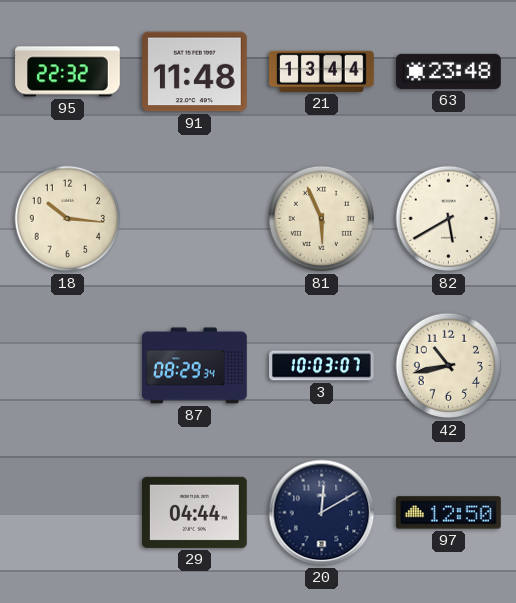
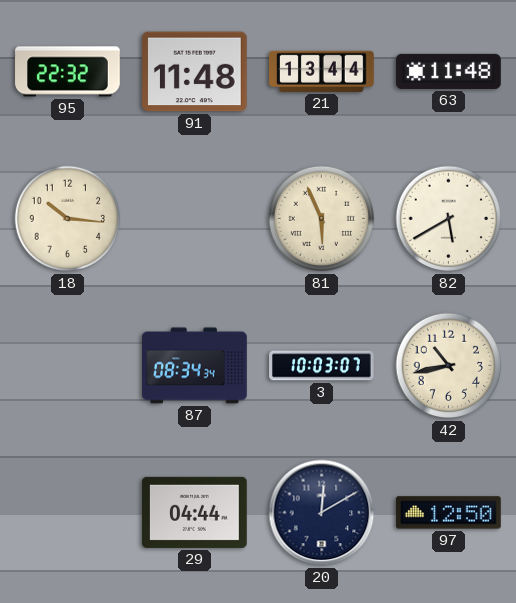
63: 23:48 -> 11:48
87: 08:29 -> 08:34
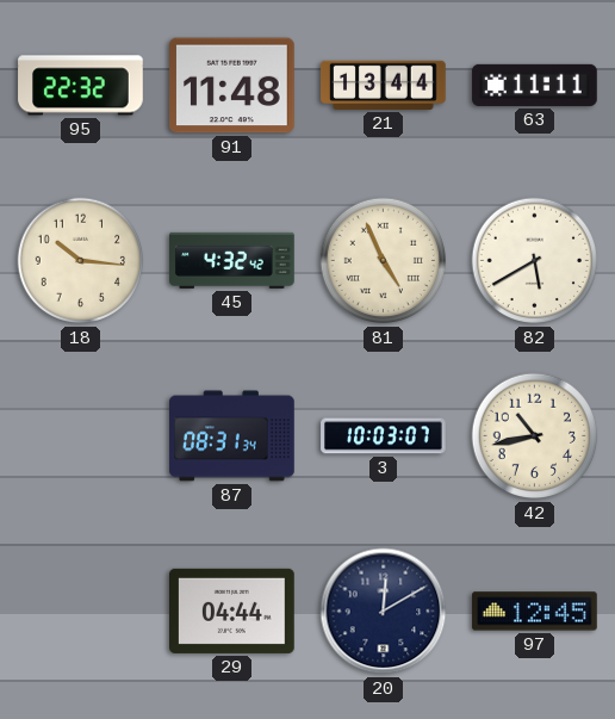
63: 11:48 -> 11:11
45: none -> 4:32
81: 5:56 -> 4:56
87: 08:34 -> 08:31
97: 12:50 -> 12:45
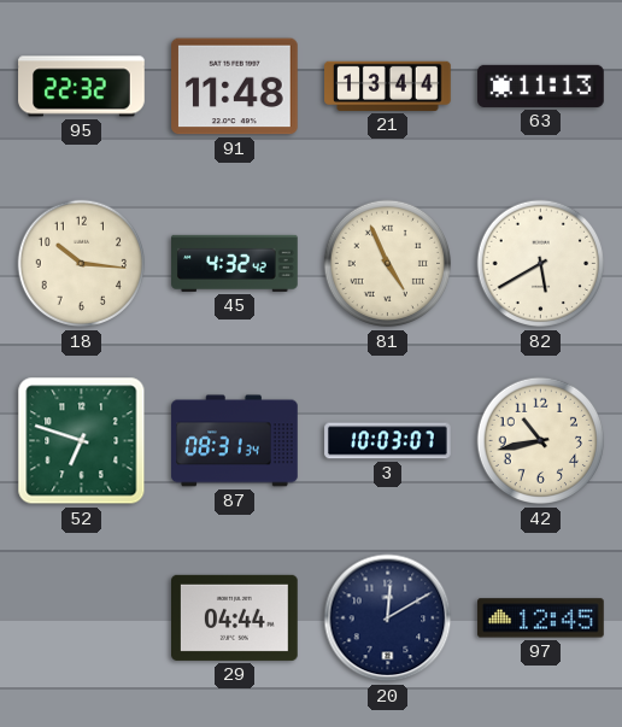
63: 11:11 -> 11:13
52: none -> 6:48
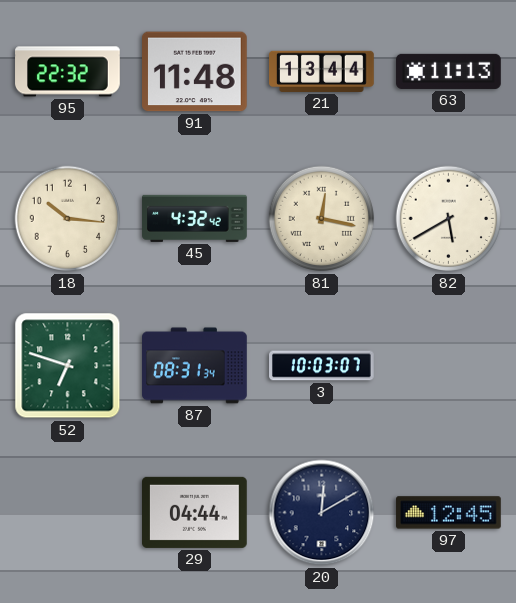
81: 4:56 -> 12:17
42: 10:43 -> none
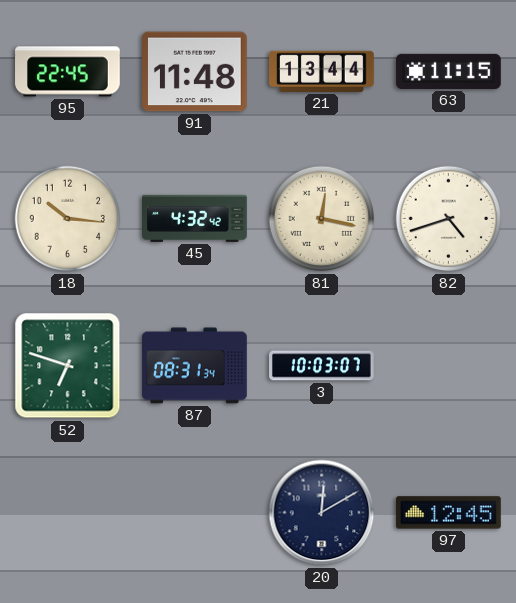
95: 22:32 -> 22:45
63: 11:13 -> 11:15
82: 5:40 -> 4:42
29: 04:44 -> none
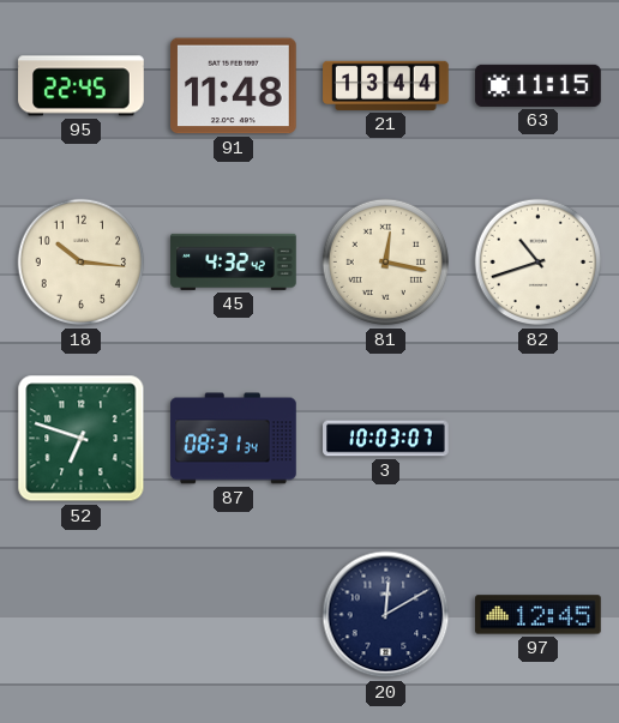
82: 4:42 -> 10:42
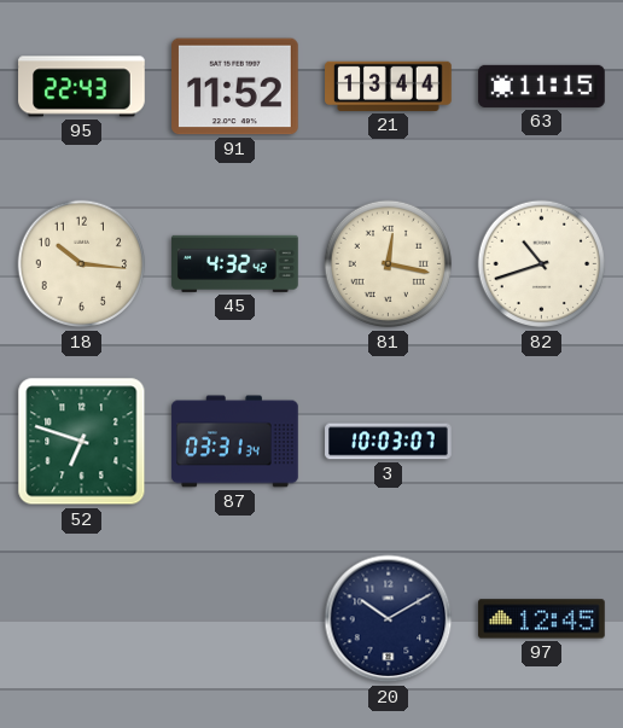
95: 22:45 -> 22:43
91: 11:48 -> 11:52
87: 08:31 -> 03:31
20: 12:10 -> 10:10
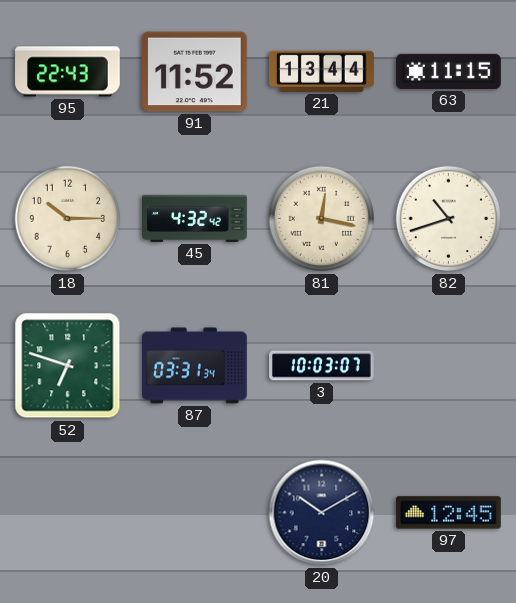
18: 10:16 -> 10:15
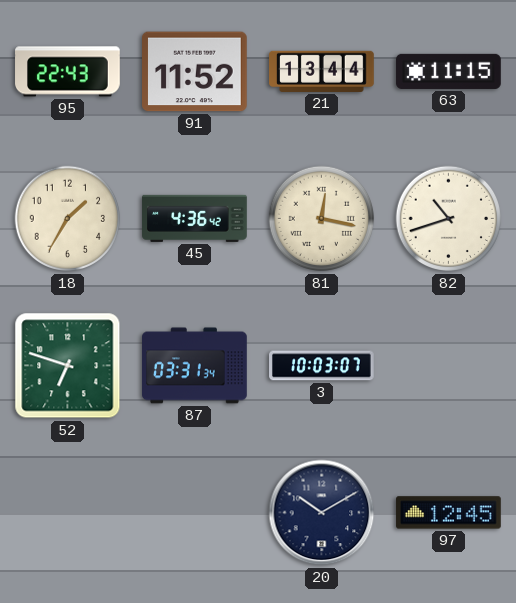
18: 10:15 -> 1:35
45: 4:32 -> 4:36
